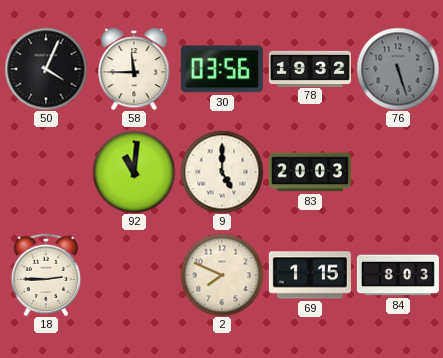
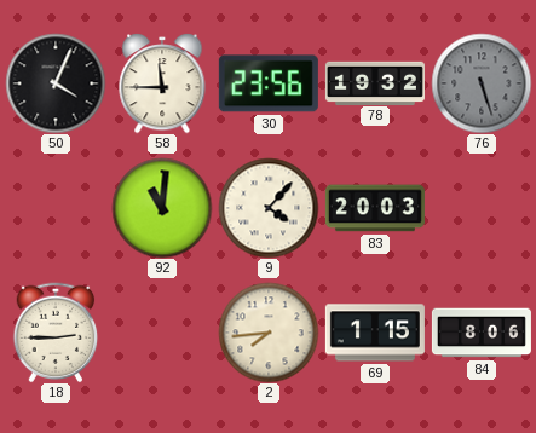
30: 03:56 -> 23:56
9: 5:00 -> 4:07
2: 7:49 -> 7:44
84: 8:03 -> 8:06
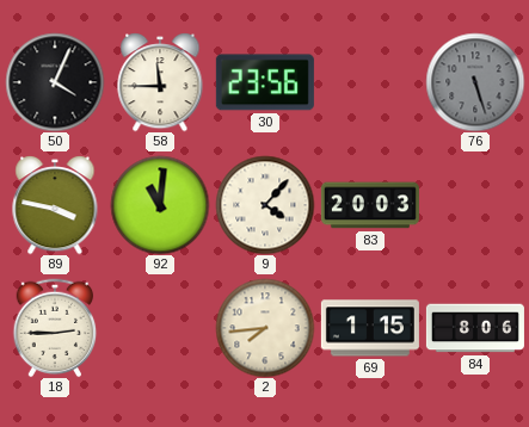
78: 19:32 -> none
89: none -> 3:47
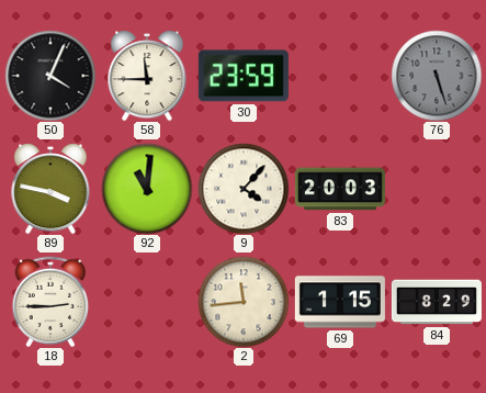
30: 23:56 -> 23:59
2: 7:44 -> 11:44
84: 8:06 -> 8:29
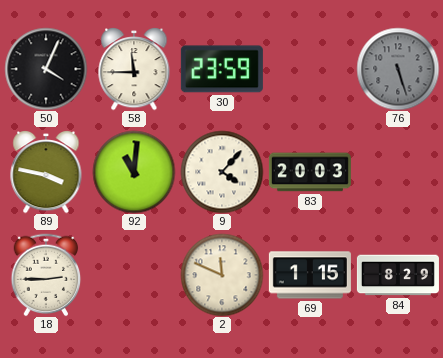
2: 11:44 -> 11:49
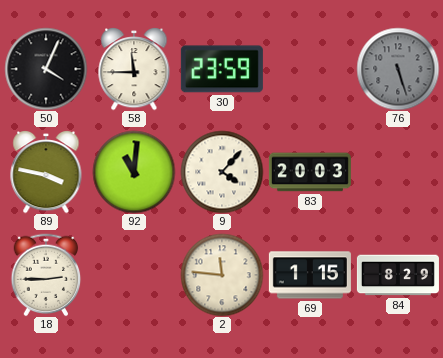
2: 11:49 -> 11:46
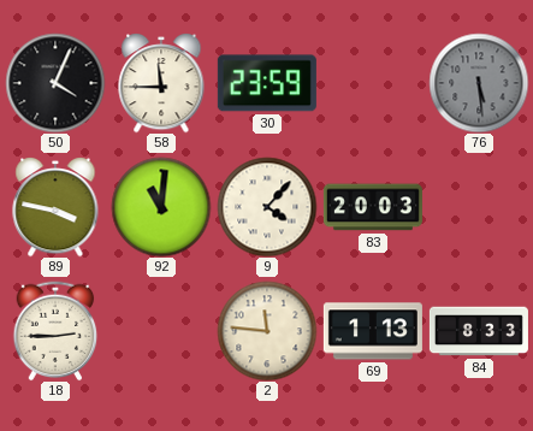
76: 5:27 -> 5:29
69: 1:15 -> 1:13
84: 8:29 -> 8:33
